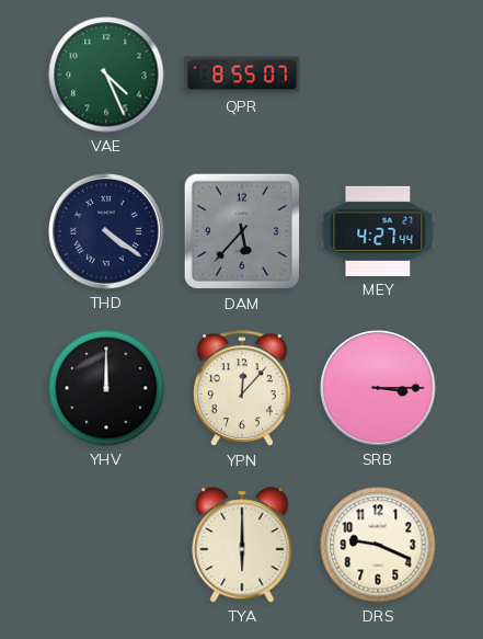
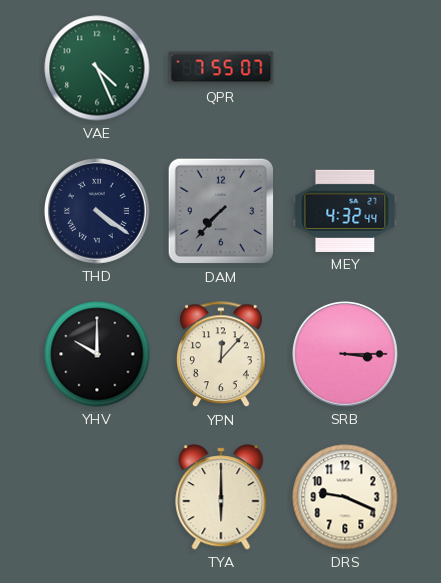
QPR: 8:55 -> 7:55
DAM: 5:37 -> 7:37
MEY: 4:27 -> 4:32
YHV: 12:00 -> 10:00
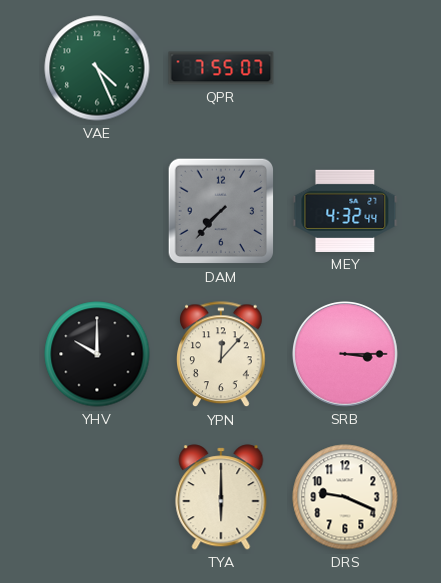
THD: 4:21 -> none
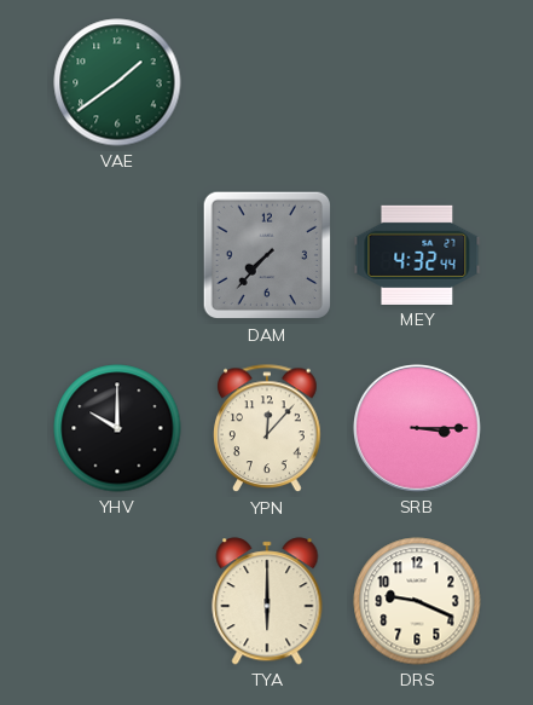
VAE: 4:26 -> 1:39
QPR: 7:55 -> none
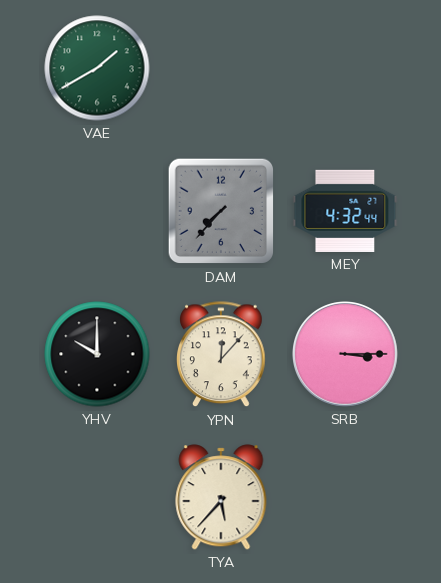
VAE: 1:39 -> 1:40
TYA: 6:00 -> 5:37
DRS: 9:19 -> none
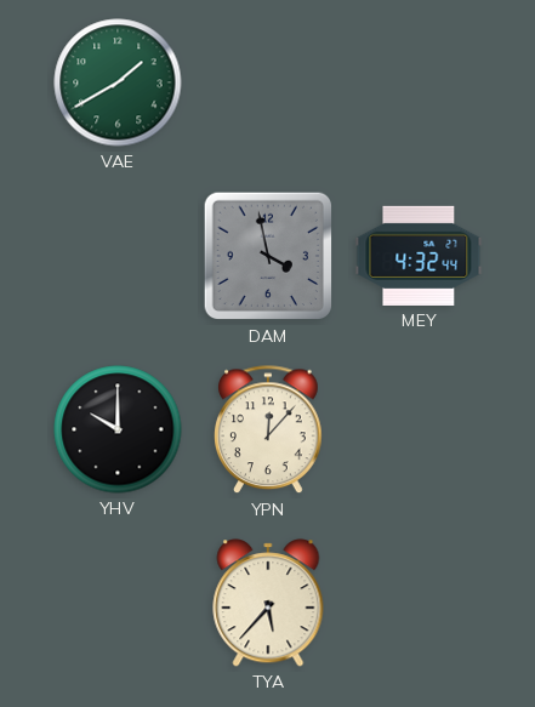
DAM: 7:37 -> 3:58
SRB: 3:15 -> none
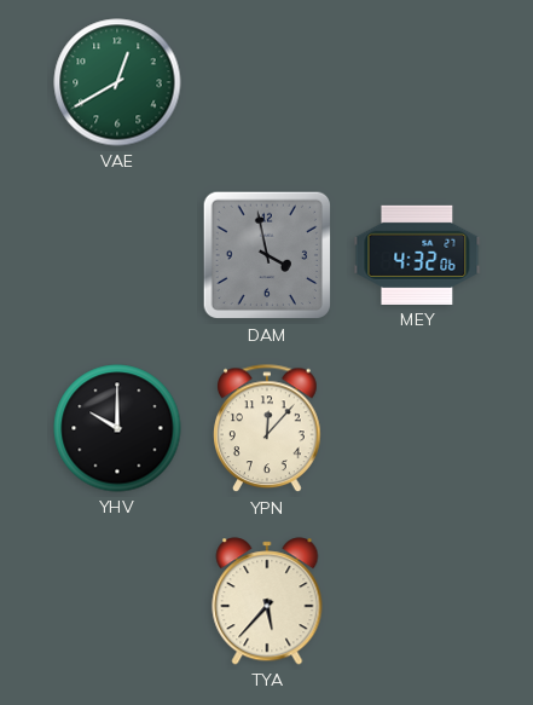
VAE: 1:40 -> 12:40
MEY: 4:32:44 -> 4:32:06
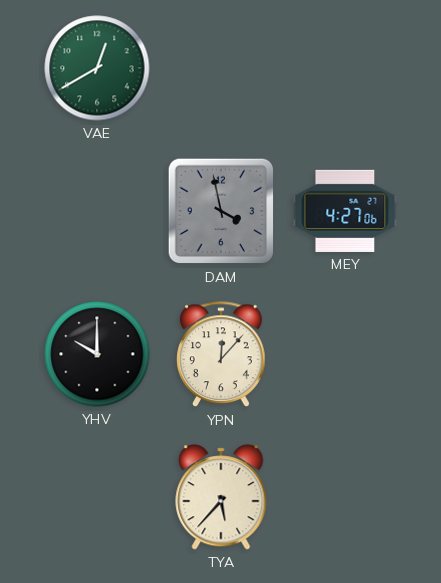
MEY: 4:32 -> 4:27
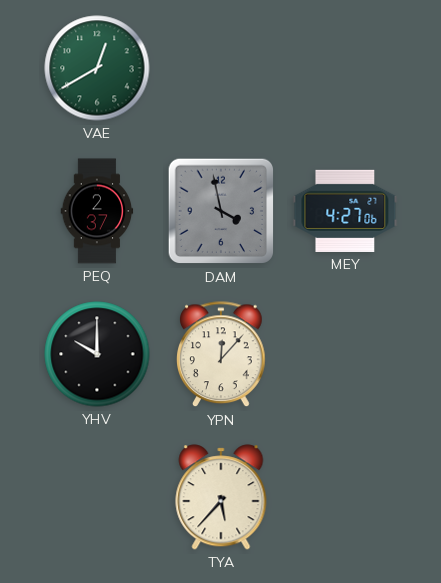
PEQ: none -> 2:37
